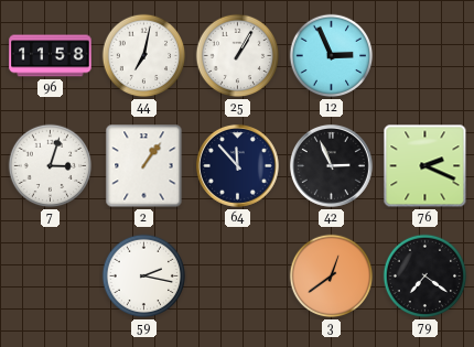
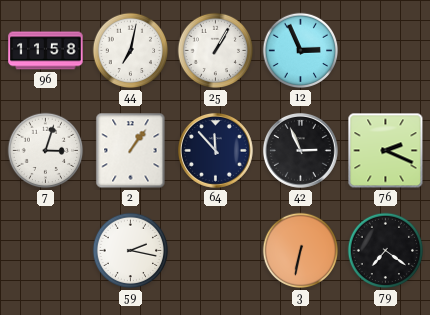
3: 12:39 -> 6:32
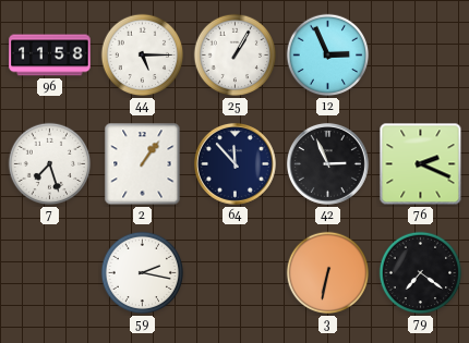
44: 7:02 -> 5:15
7: 3:03 -> 7:27
